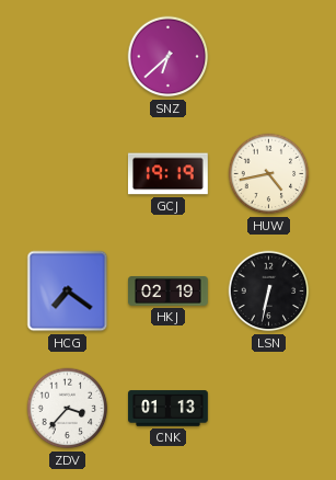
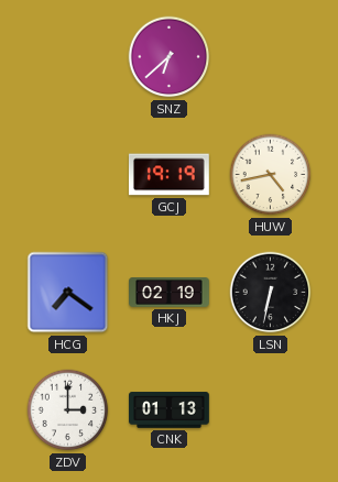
ZDV: 3:37 -> 3:00
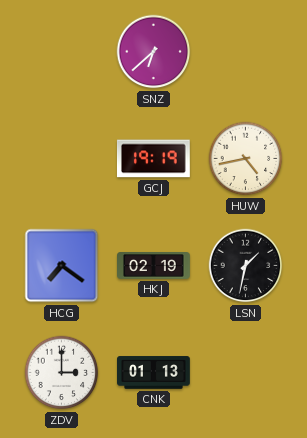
LSN: 6:32 -> 1:32
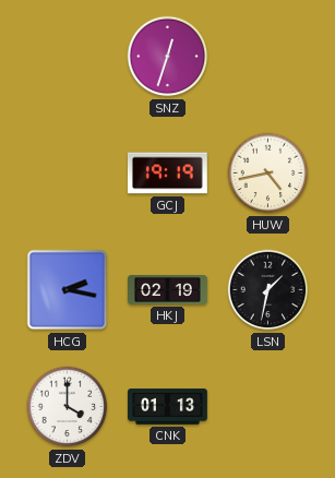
SNZ: 6:38 -> 12:33
HCG: 7:21 -> 2:17
ZDV: 3:00 -> 4:00
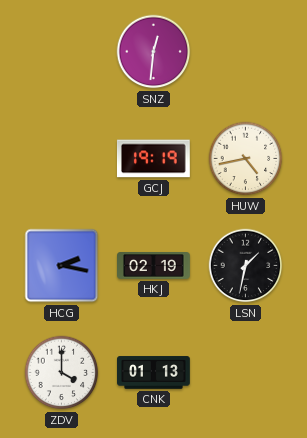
SNZ: 12:33 -> 12:31
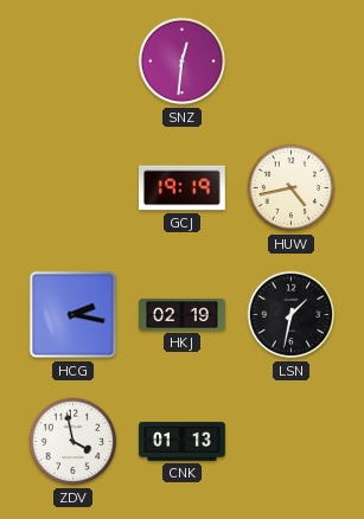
ZDV: 4:00 -> 3:58
